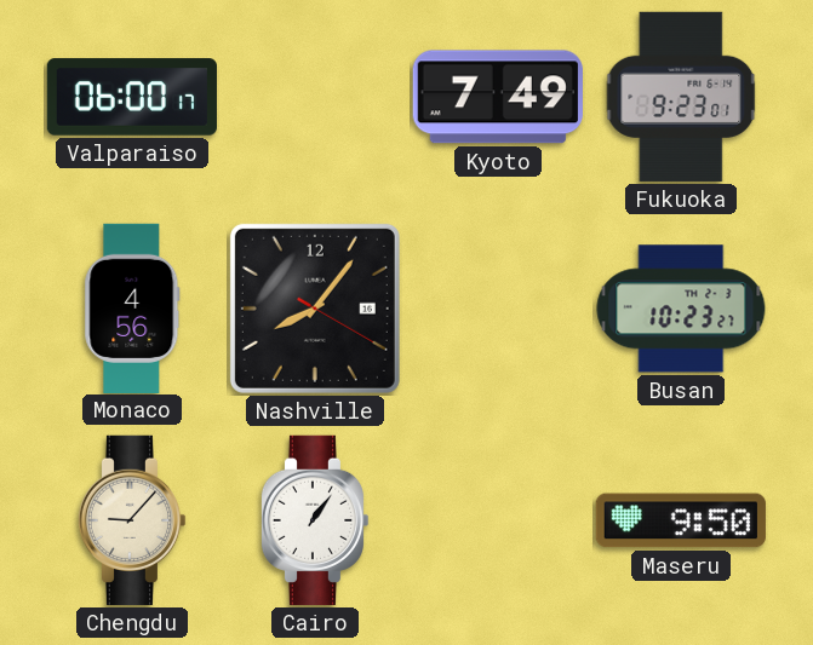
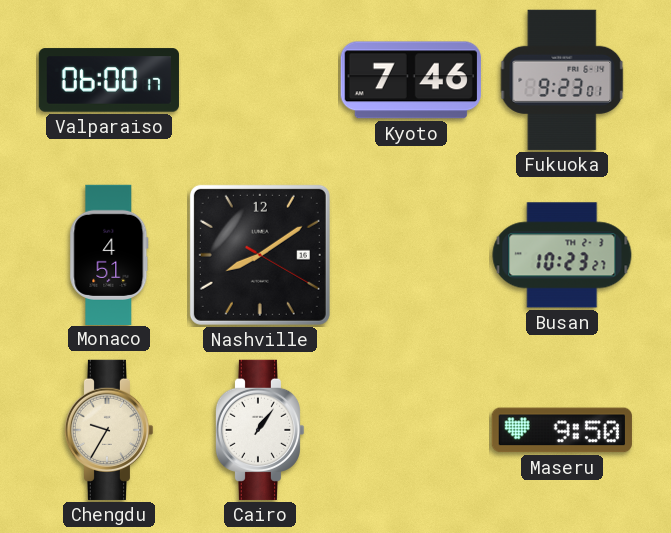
Kyoto: 7:49 -> 7:46
Monaco: 4:56 -> 4:51
Nashville: 8:06 -> 8:09
Chengdu: 9:07 -> 9:35
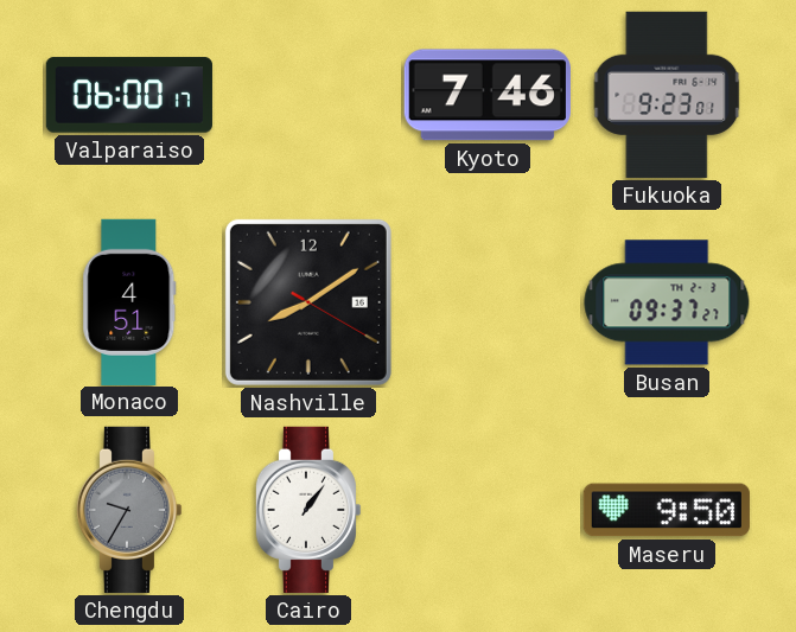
Busan: 10:23 -> 09:37
Chengdu dial: cream -> grey
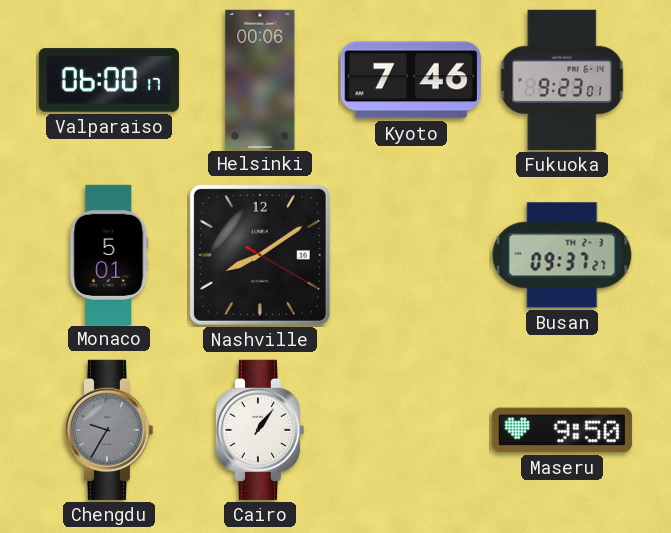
Helsinki: none -> 00:06
Monaco: 4:51 -> 5:01
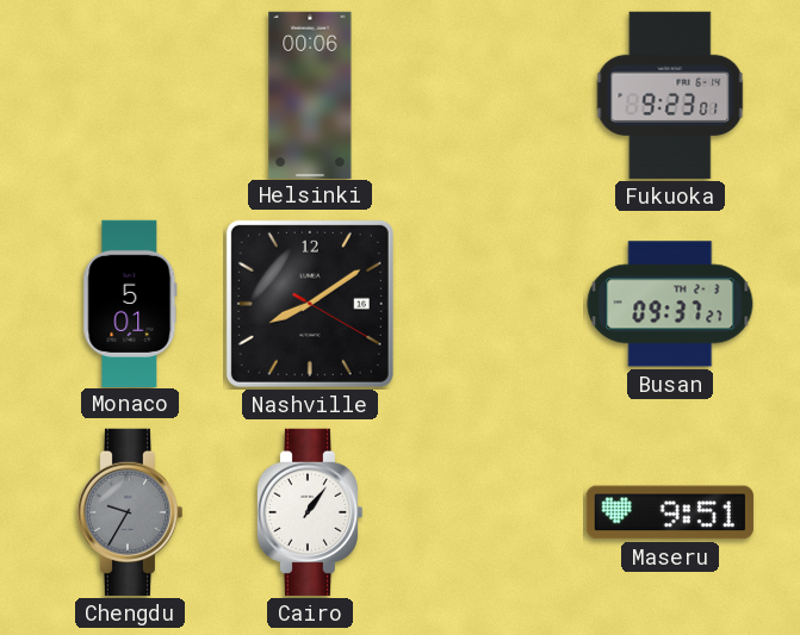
Valparaiso: 06:00 -> none
Kyoto: 7:46 -> none
Maseru: 9:50 -> 9:51
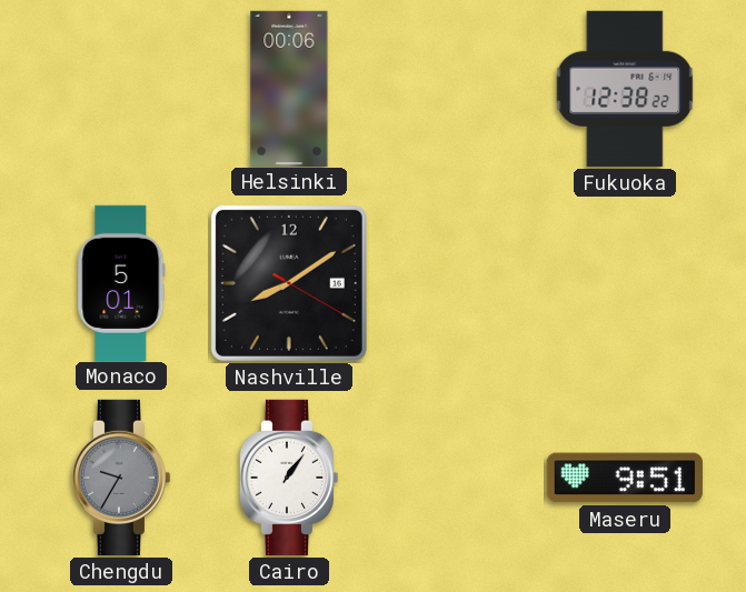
Fukuoka: 9:23 -> 12:38
Busan: 09:37 -> none
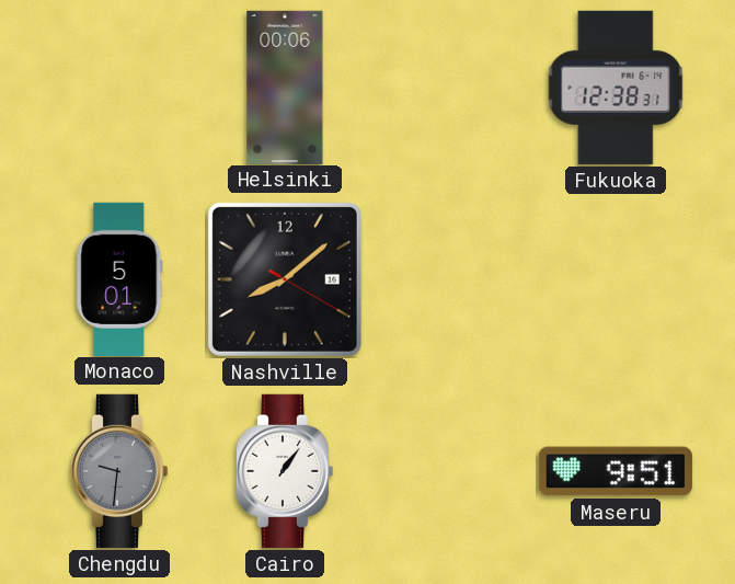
Fukuoka: 12:38:22 -> 12:38:31
Nashville: 8:09 -> 8:08
Chengdu: 9:35 -> 9:31
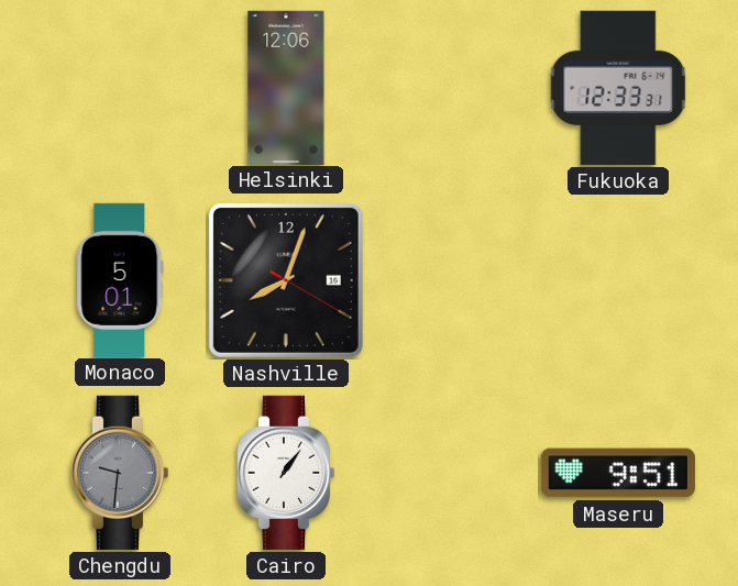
Helsinki: 00:06 -> 12:06
Fukuoka: 12:38 -> 12:33
Nashville: 8:08 -> 8:03
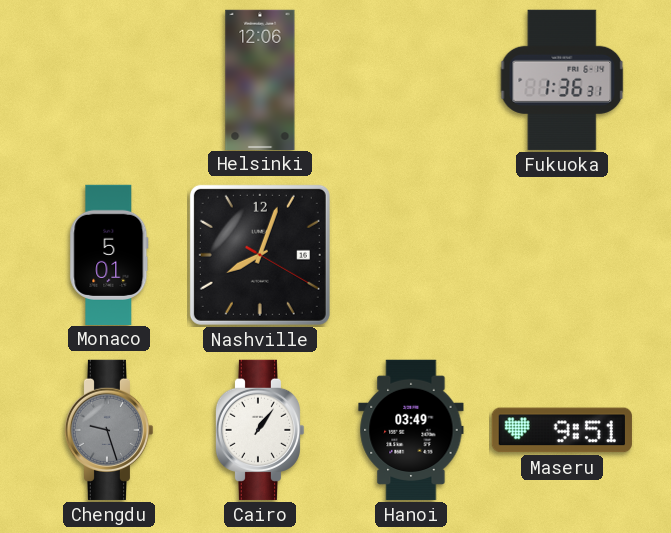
Fukuoka: 12:33 -> 1:36
Chengdu: 9:31 -> 9:27
Hanoi: none -> 03:49
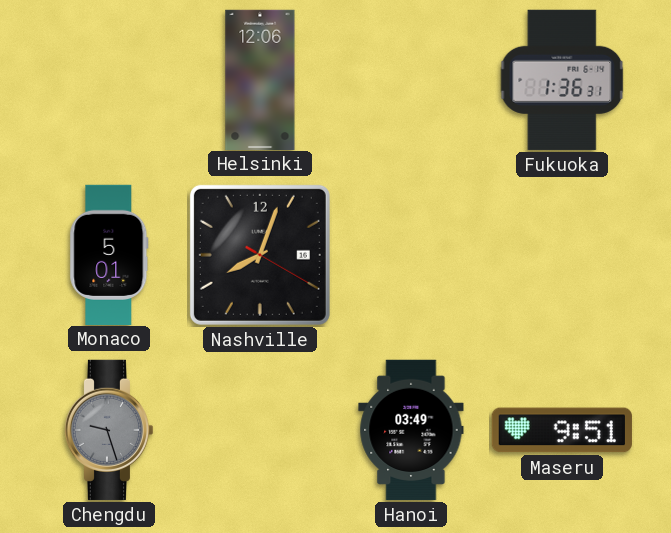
Cairo: 1:06 -> none
